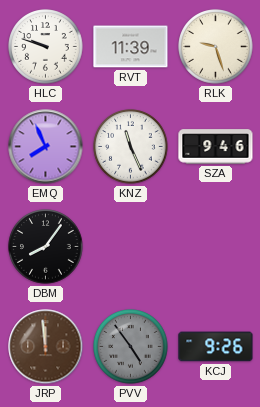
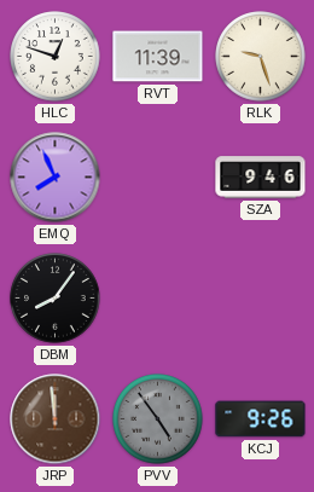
HLC: 9:48 -> 12:48
KNZ: 11:26 -> none
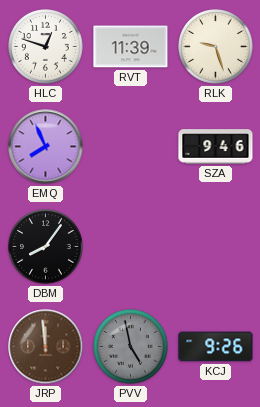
PVV: 4:54 -> 4:58
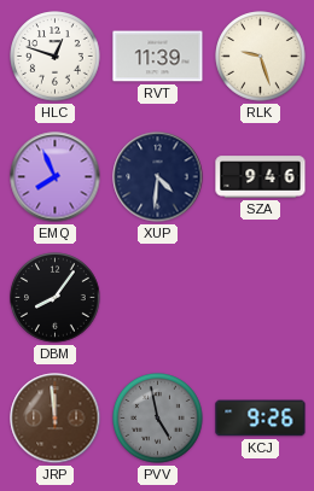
XUP: none -> 4:31
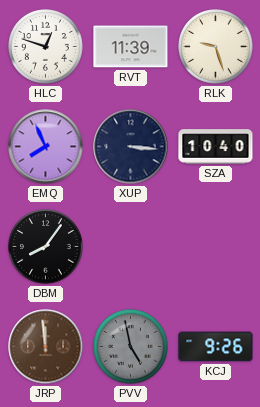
XUP: 4:31 -> 3:16
SZA: 9:46 -> 10:40
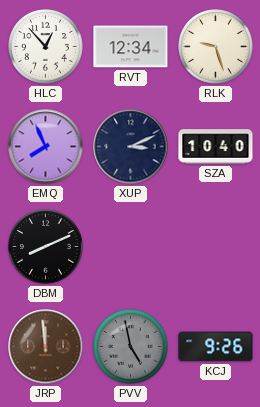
HLC: 12:48 -> 12:53
RVT: 11:39 -> 12:34
XUP: 3:16 -> 3:11
DBM: 8:06 -> 8:11
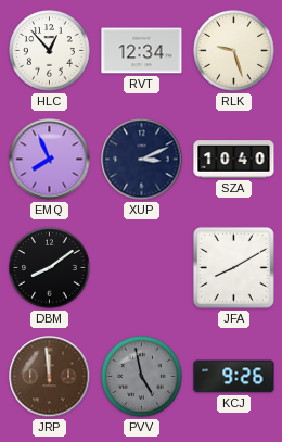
DBM: 8:11 -> 8:09
JFA: none -> 8:10
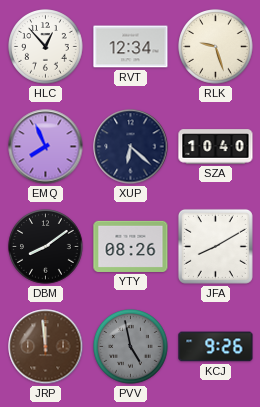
XUP: 3:11 -> 6:22
YTY: none -> 08:26
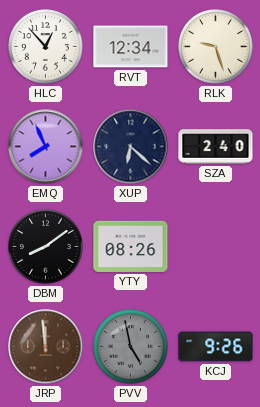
SZA: 10:40 -> 2:40
JFA: 8:10 -> none
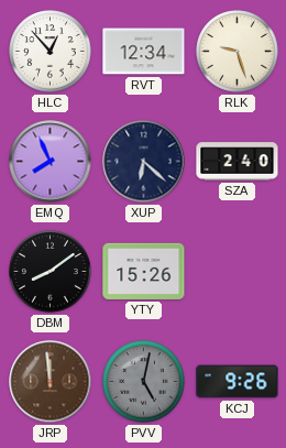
YTY: 08:26 -> 15:26
PVV: 4:58 -> 5:02
